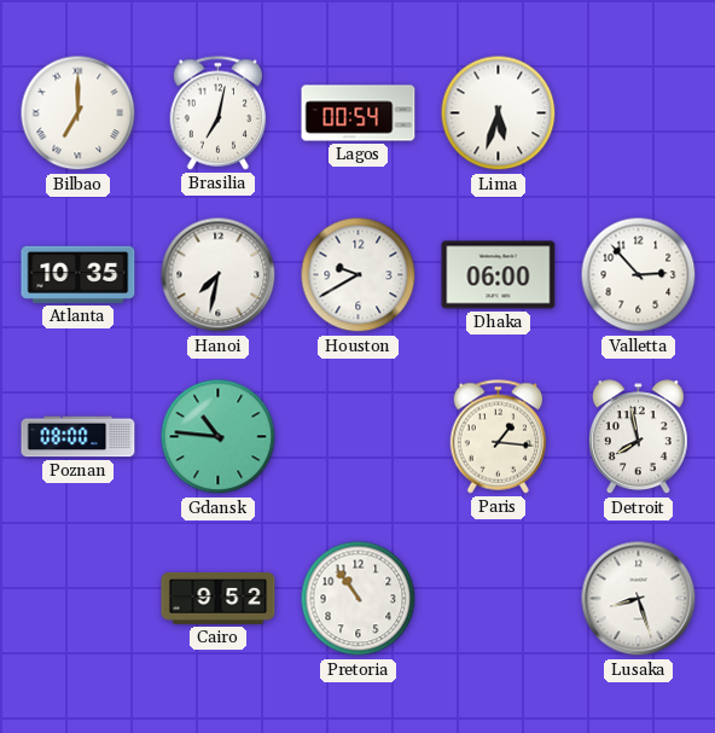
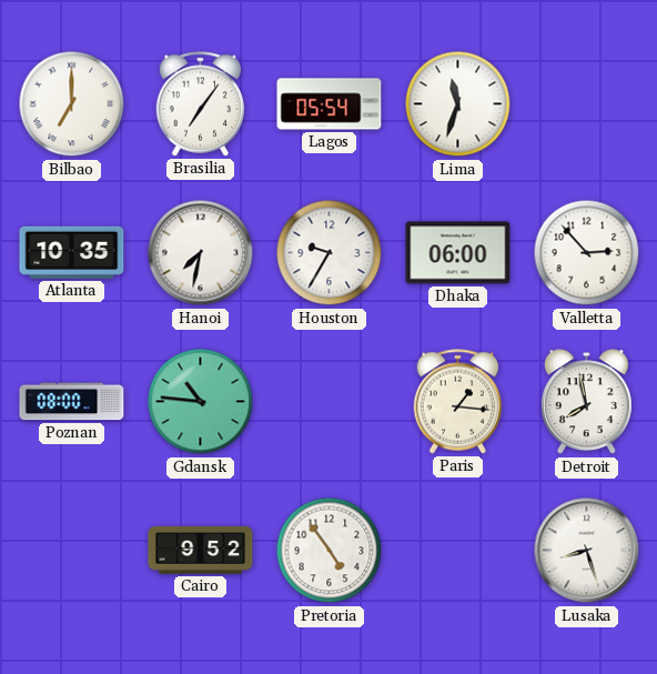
Brasilia: 7:02 -> 7:06
Lagos: 00:54 -> 05:54
Lima: 5:33 -> 11:33
Houston: 9:40 -> 9:35
Pretoria: 10:54 -> 4:54
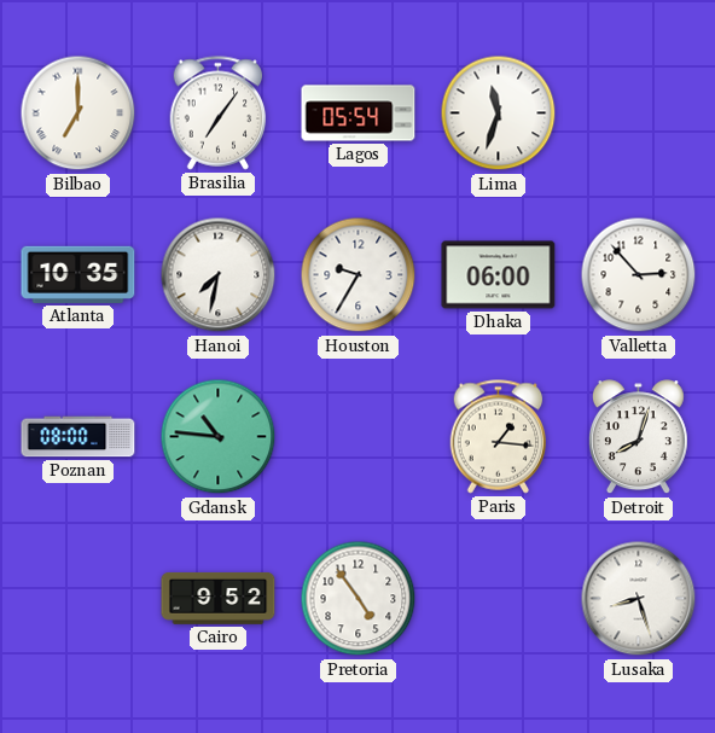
Detroit: 7:58 -> 8:03
